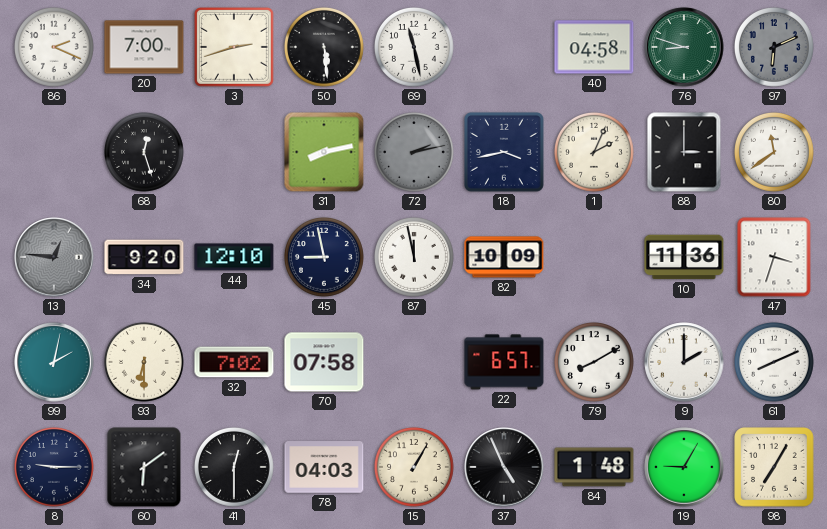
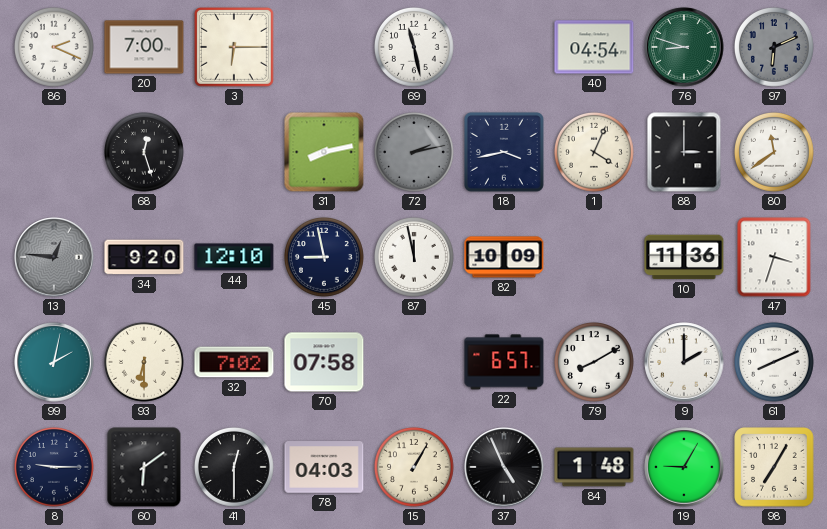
3: 2:42 -> 6:15
50: 5:29 -> none
40: 04:58 -> 04:54
1: 2:04 -> 4:04
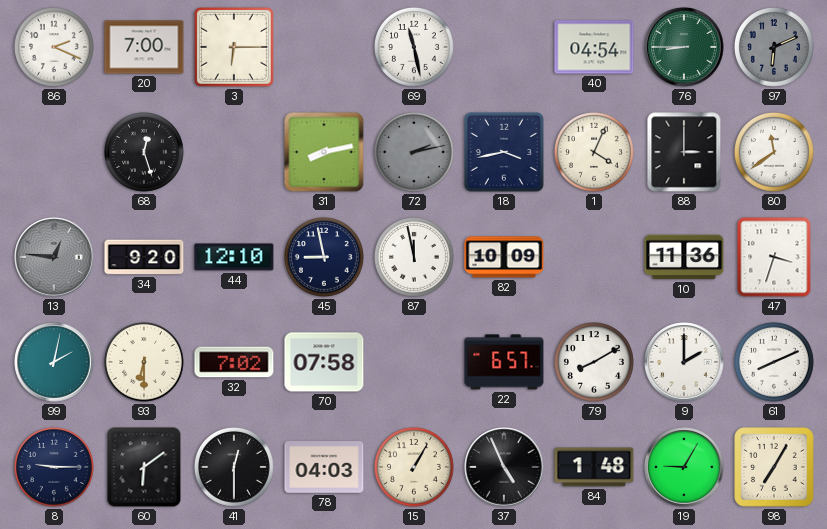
76: 8:48 -> 8:45
